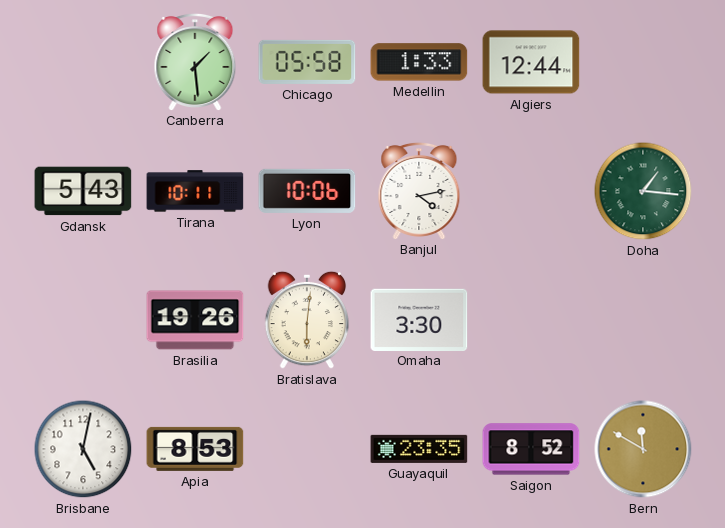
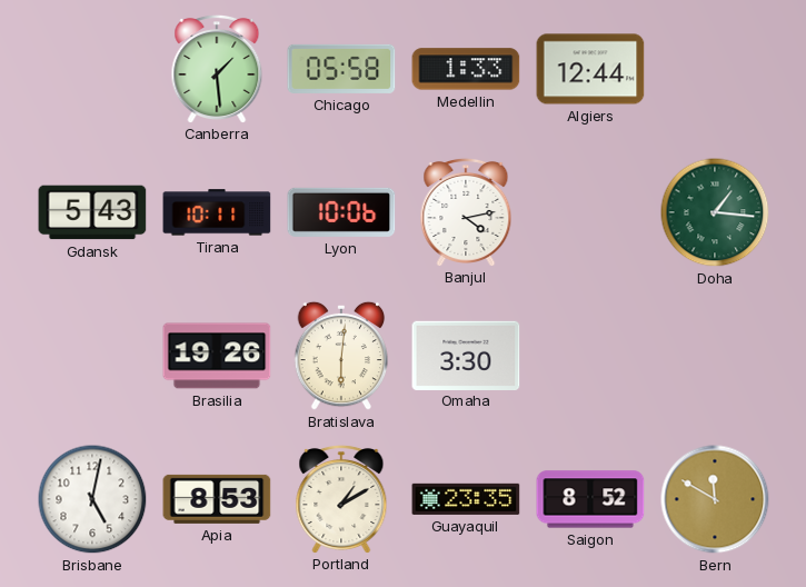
Portland: none -> 1:10
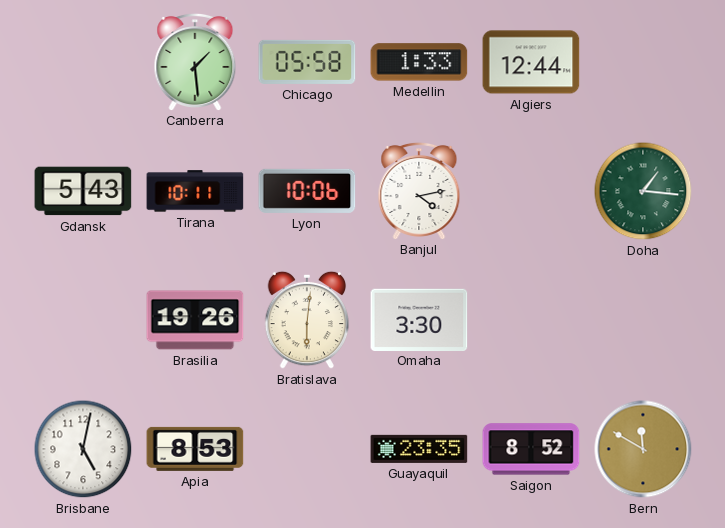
Portland: 1:10 -> none
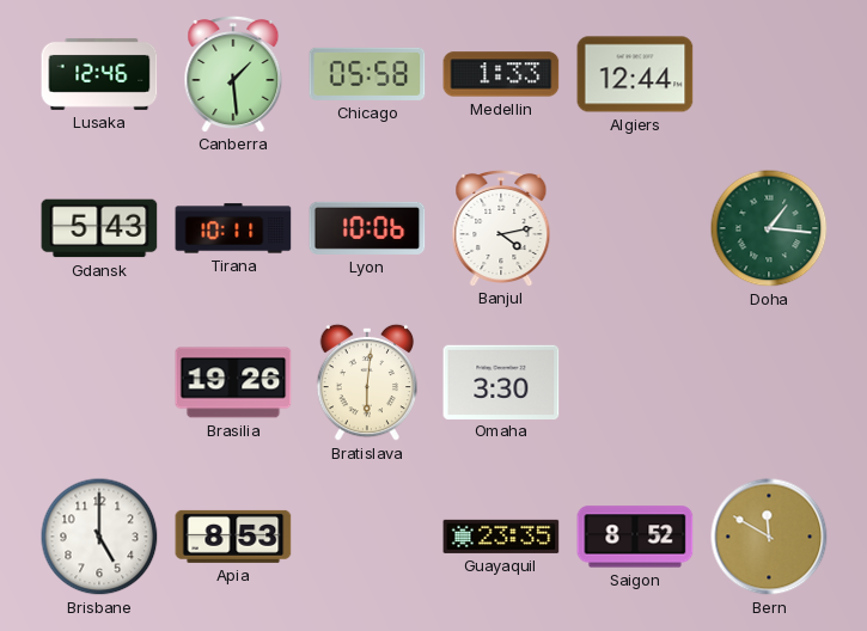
Lusaka: none -> 12:46
Brisbane: 5:02 -> 5:00
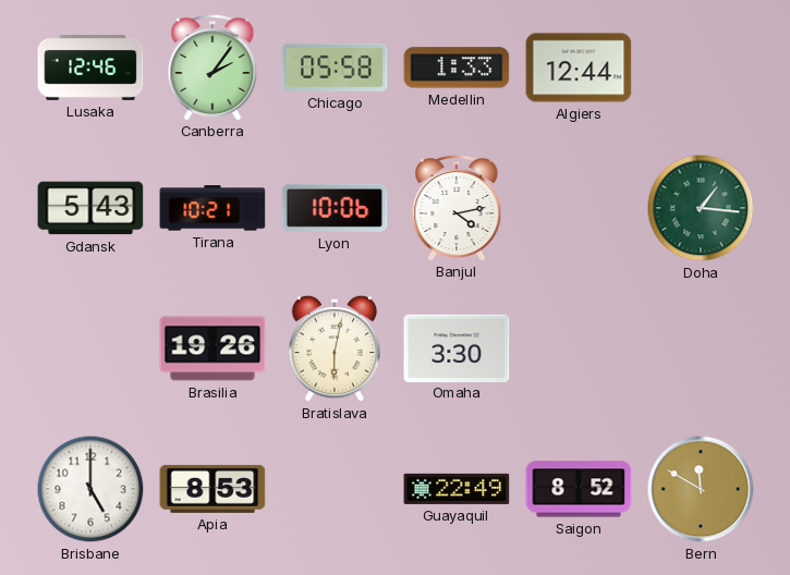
Canberra: 1:29 -> 2:06
Tirana: 10:11 -> 10:21
Bratislava: 6:01 -> 6:02
Guayaquil: 23:35 -> 22:49
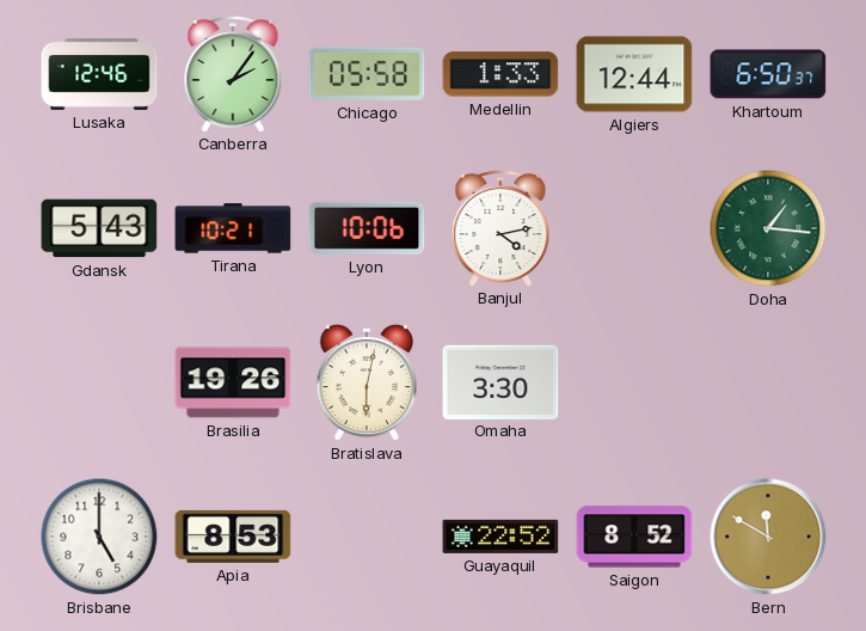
Khartoum: none -> 6:50
Guayaquil: 22:49 -> 22:52
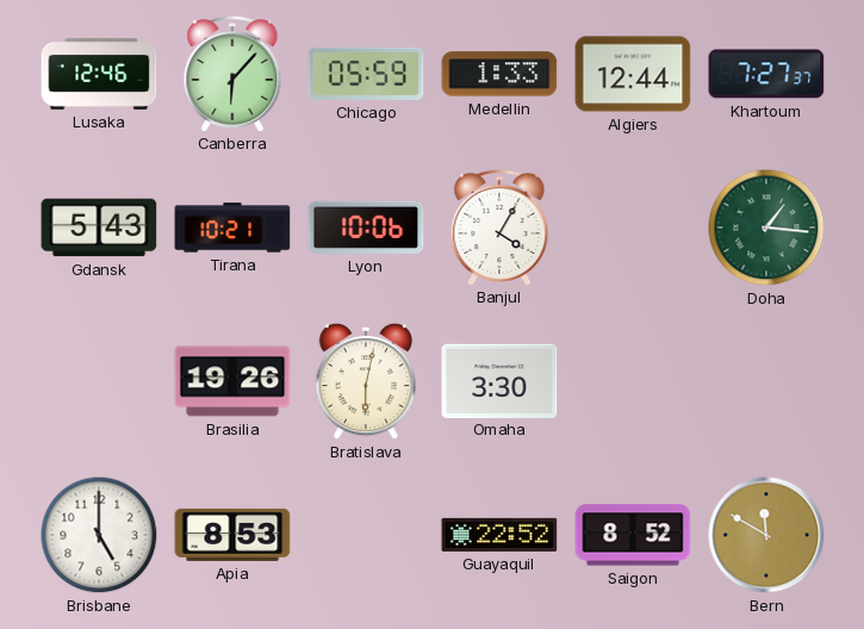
Canberra: 2:06 -> 6:07
Chicago: 05:58 -> 05:59
Khartoum: 6:50 -> 7:27
Banjul: 4:13 -> 4:05
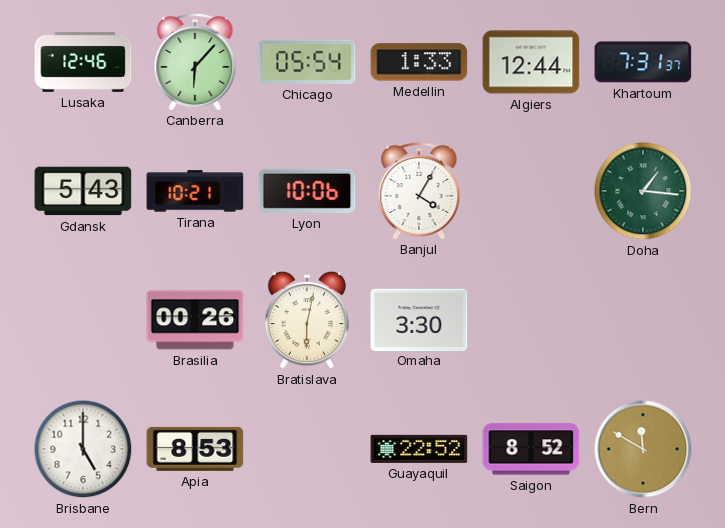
Chicago: 05:59 -> 05:54
Khartoum: 7:27 -> 7:31
Brasilia: 19:26 -> 00:26
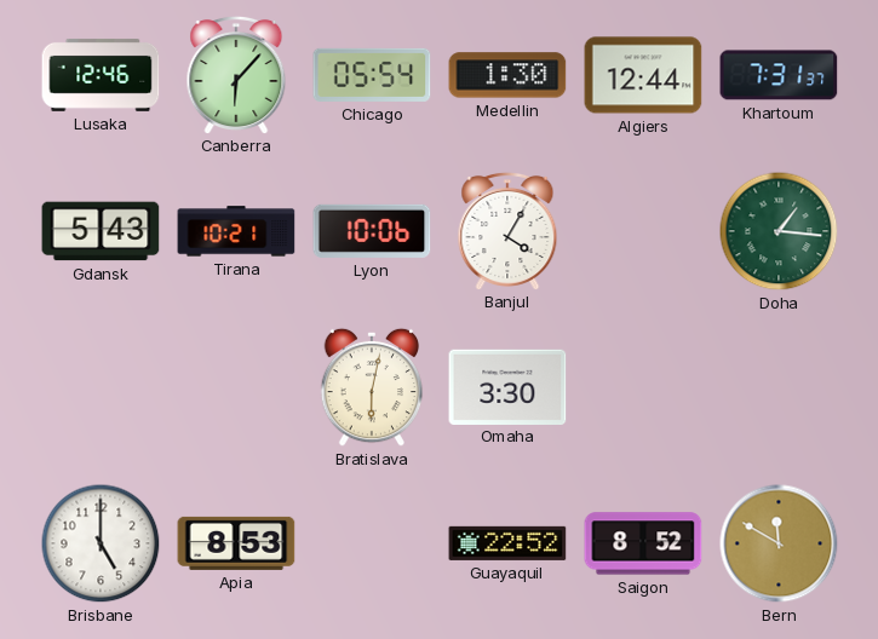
Medellin: 1:33 -> 1:30
Brasilia: 00:26 -> none
